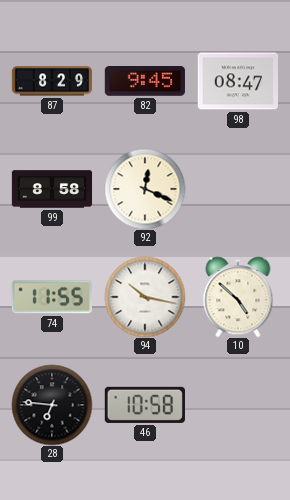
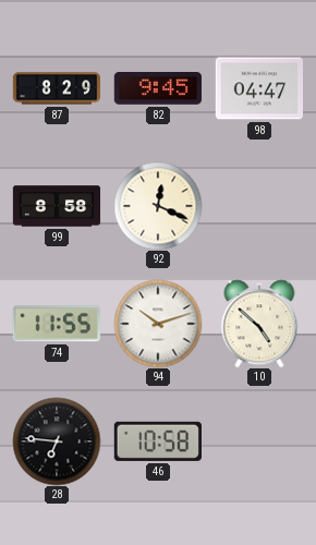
98: 08:47 -> 04:47
94: 10:17 -> 10:12
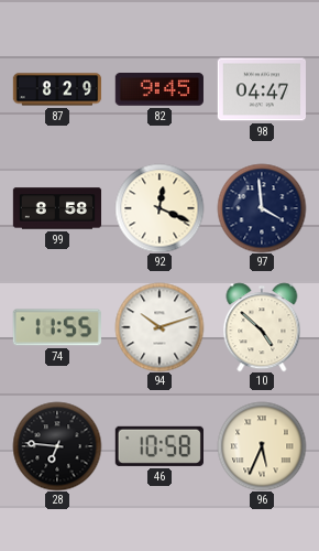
97: none -> 3:59
96: none -> 5:34
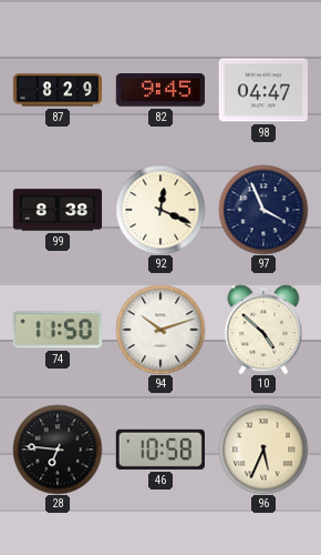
99: 8:58 -> 8:38
97: 3:59 -> 3:56
74: 11:55 -> 11:50
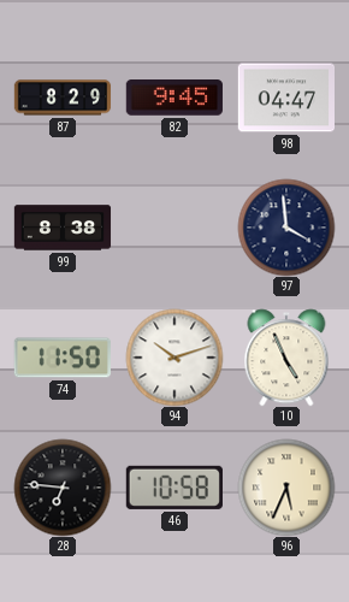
92: 12:19 -> none
97: 3:56 -> 3:59
10: 4:52 -> 4:56
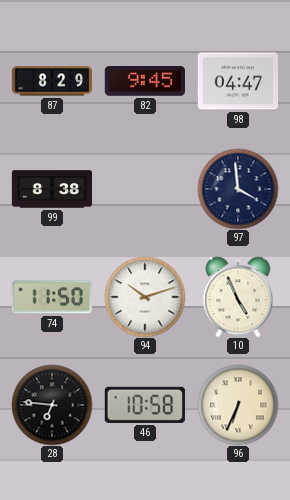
96: 5:34 -> 6:34
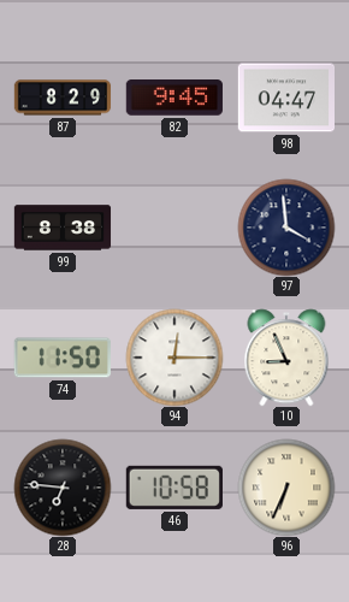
94: 10:12 -> 12:15
10: 4:56 -> 8:56
